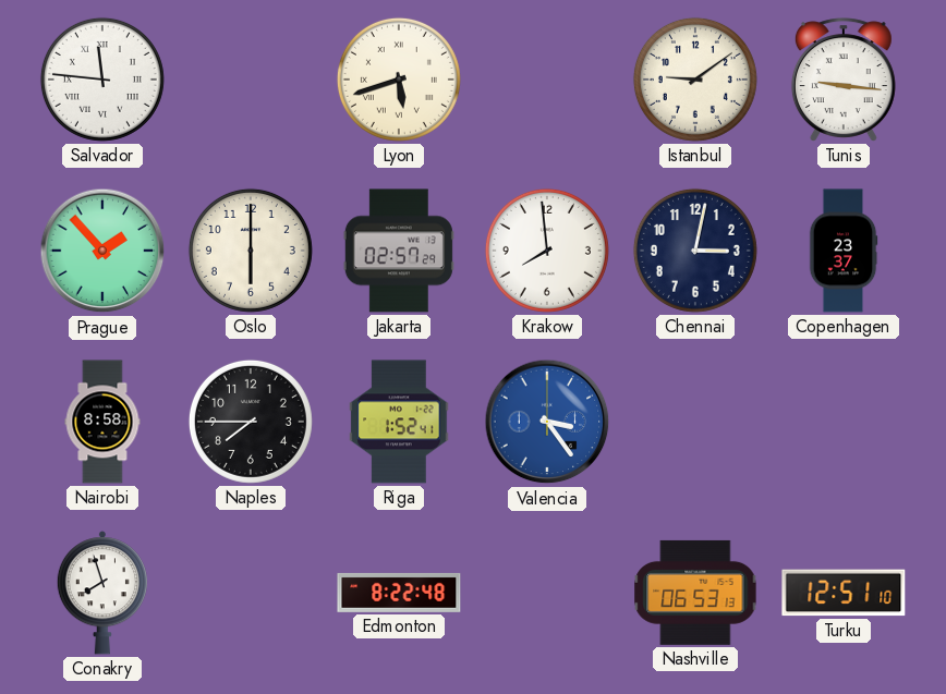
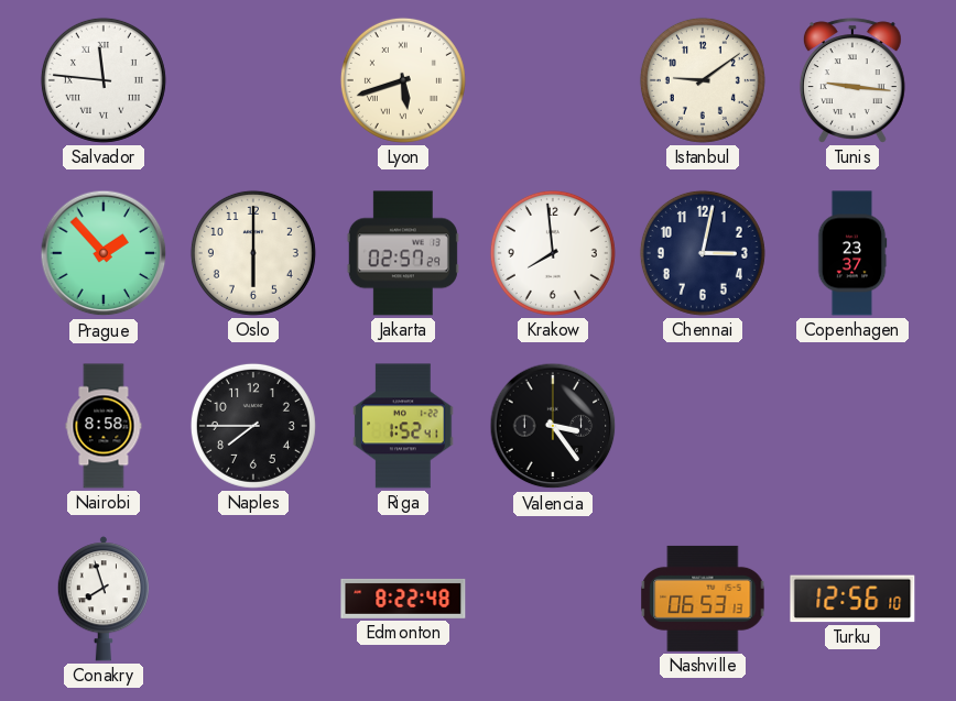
Valencia dial: blue -> black
Turku: 12:51 -> 12:56
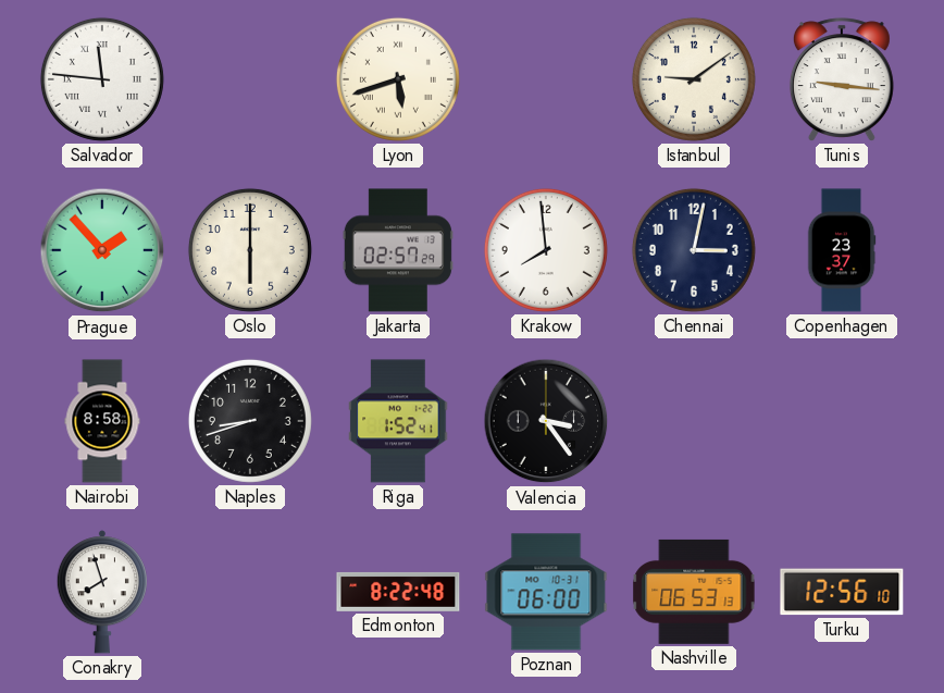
Naples: 7:45 -> 8:42
Poznan: none -> 06:00
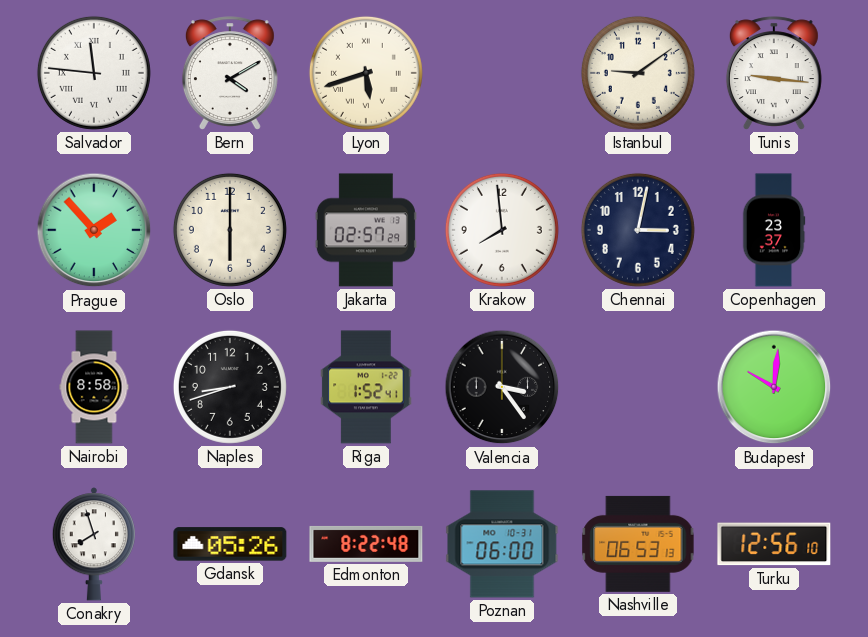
Bern: none -> 4:10
Budapest: none -> 10:01
Gdansk: none -> 05:26
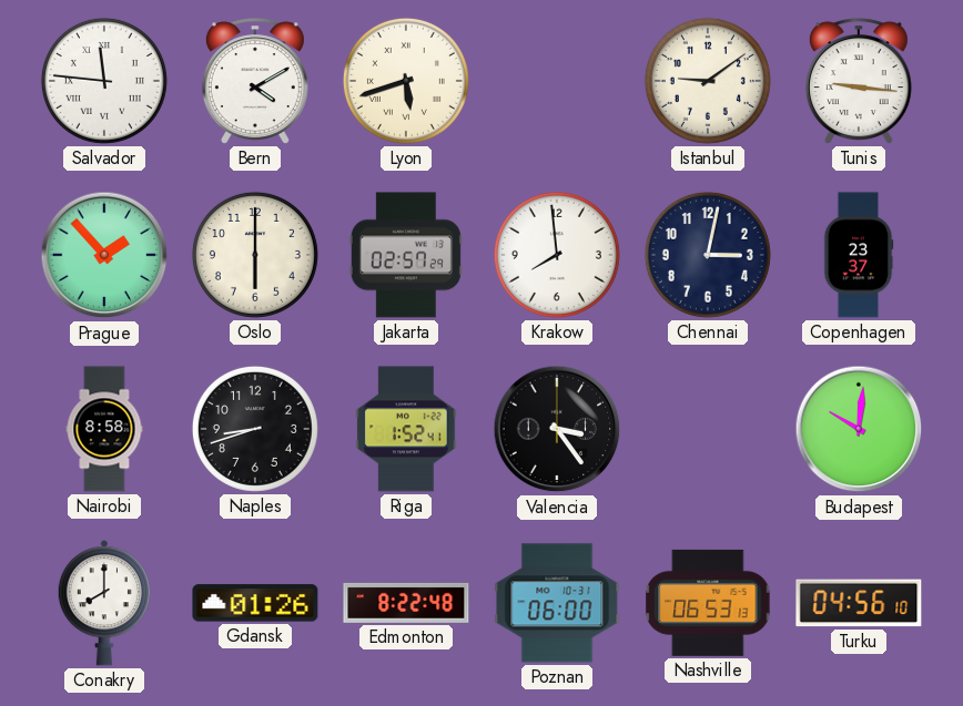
Conakry: 7:57 -> 8:00
Gdansk: 05:26 -> 01:26
Turku: 12:56 -> 04:56
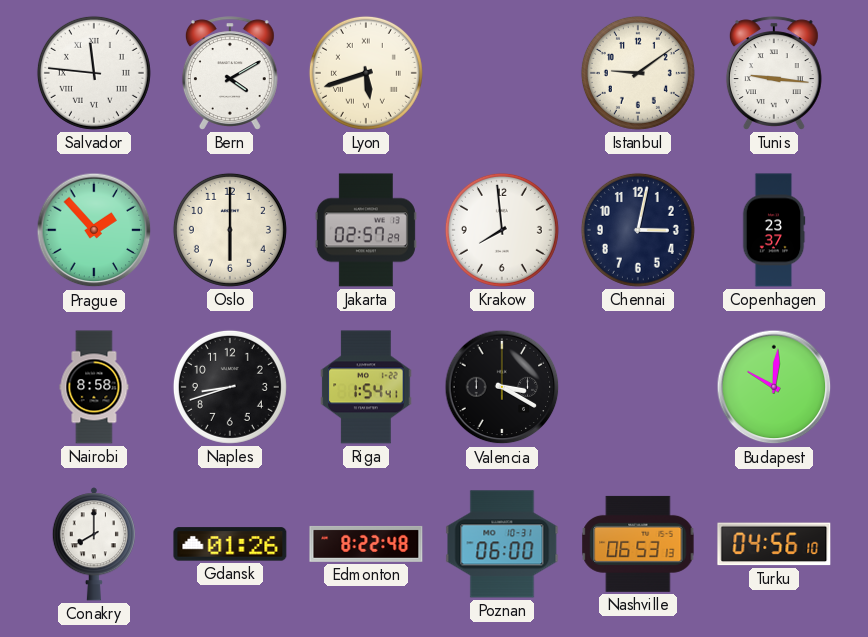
Riga: 1:52 -> 1:54
Valencia: 3:24 -> 3:20
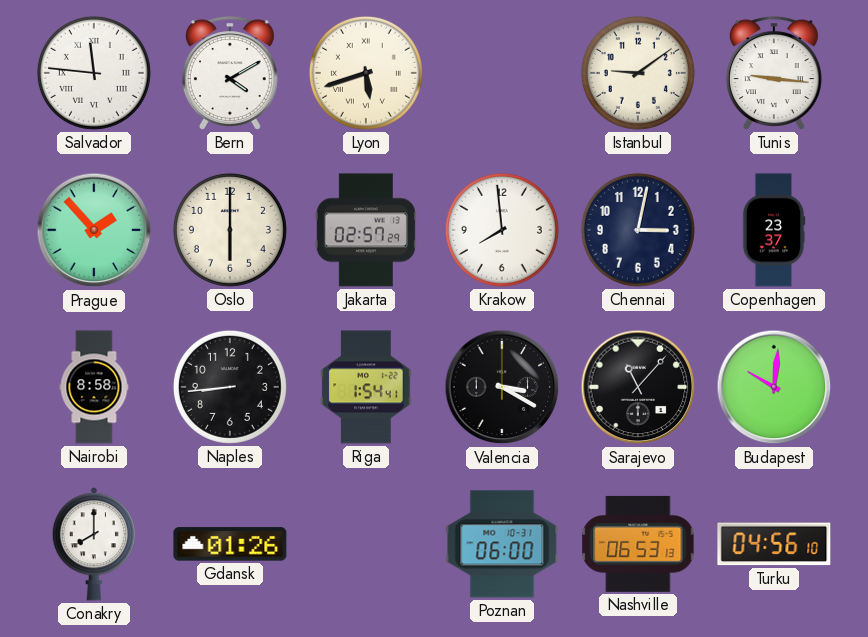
Naples: 8:42 -> 8:44
Sarajevo: none -> 11:07
Edmonton: 8:22 -> none
